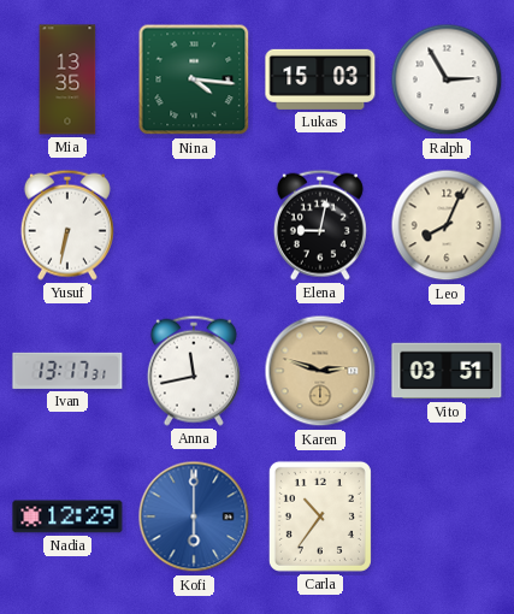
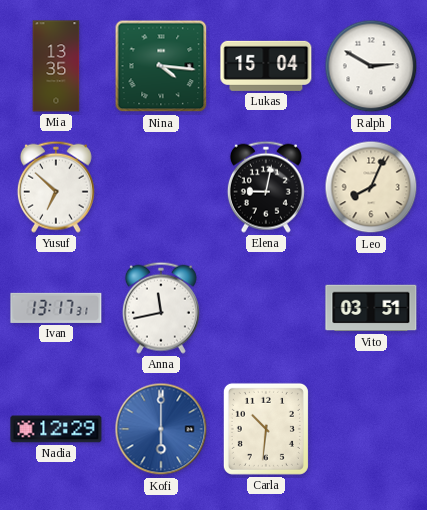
Lukas: 15:03 -> 15:04
Ralph: 2:55 -> 2:50
Yusuf: 6:32 -> 6:52
Karen: 2:48 -> none
Carla: 10:36 -> 10:31
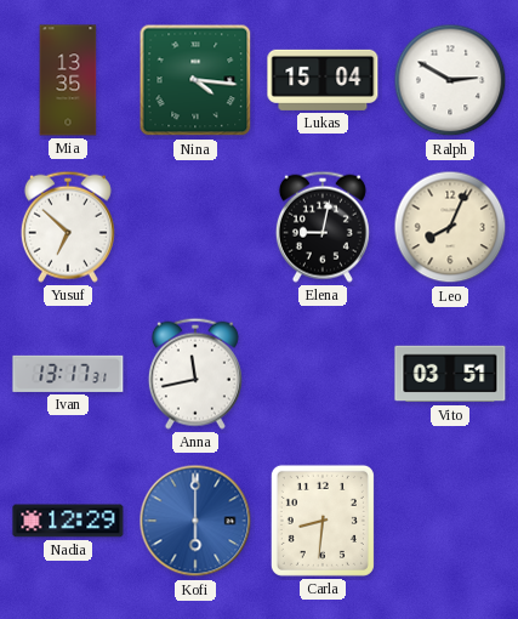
Carla: 10:31 -> 8:31
